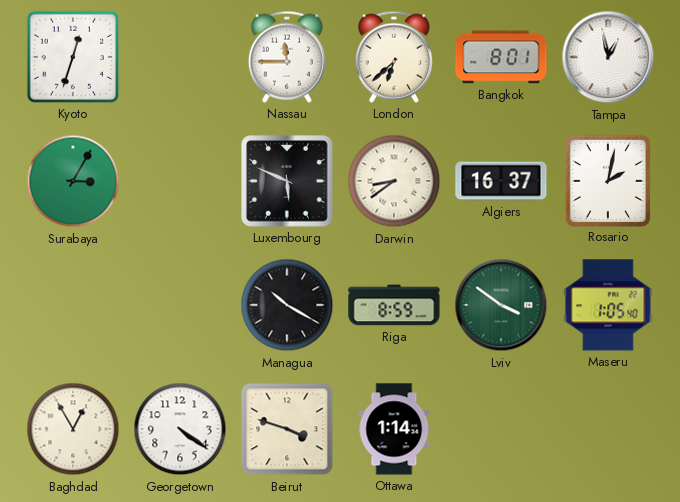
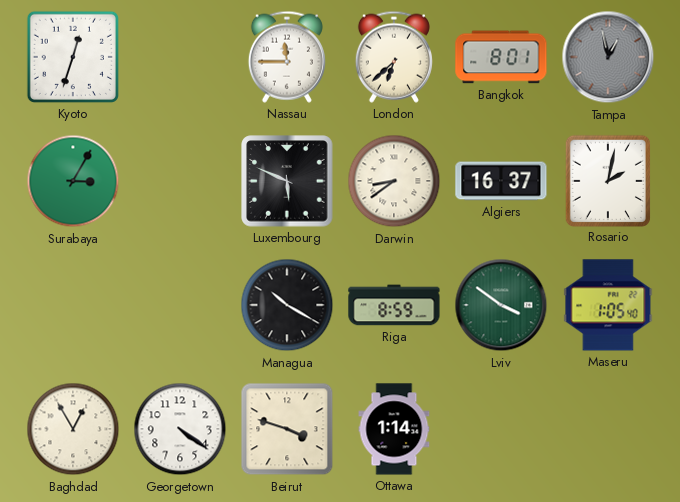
Tampa dial: white -> grey
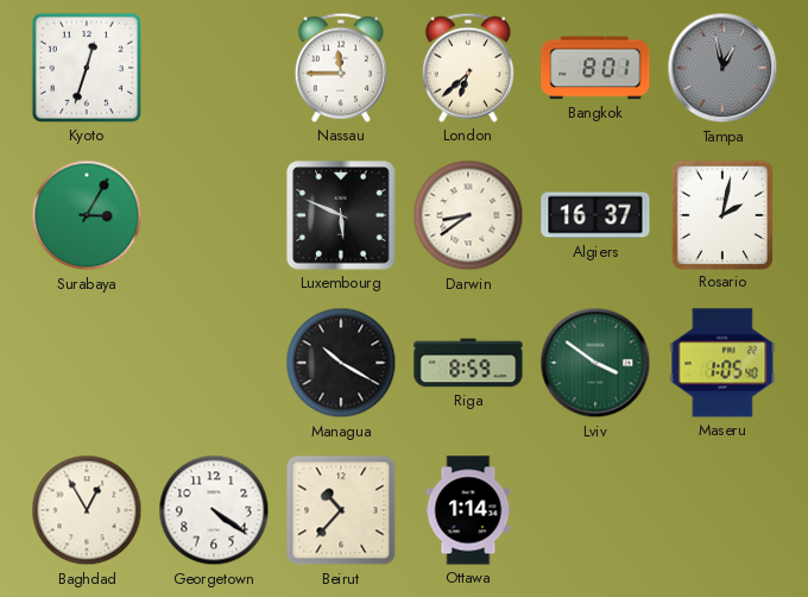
Beirut: 3:48 -> 10:37
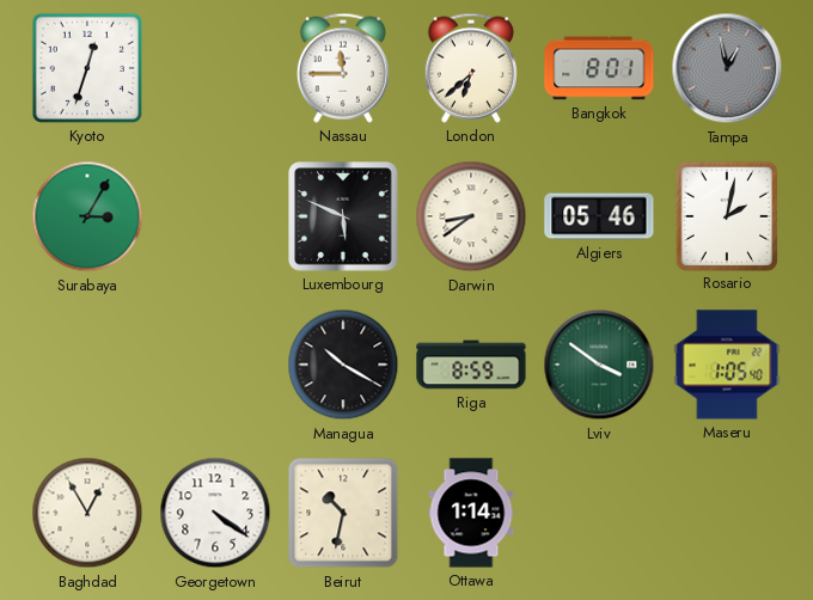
Algiers: 16:37 -> 05:46
Beirut: 10:37 -> 10:32
